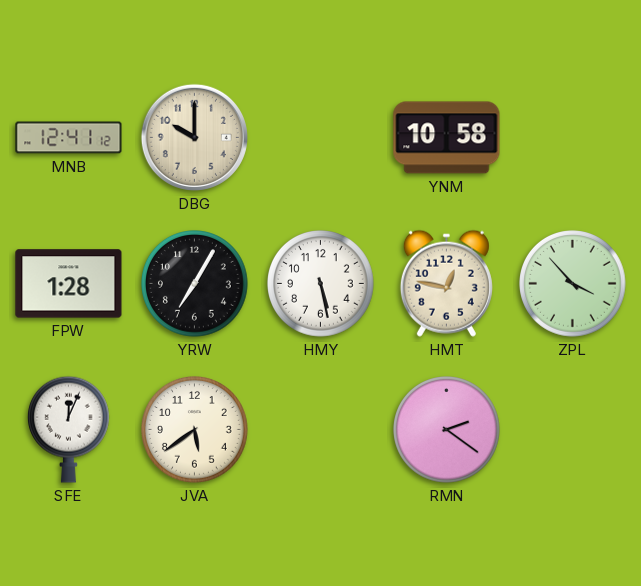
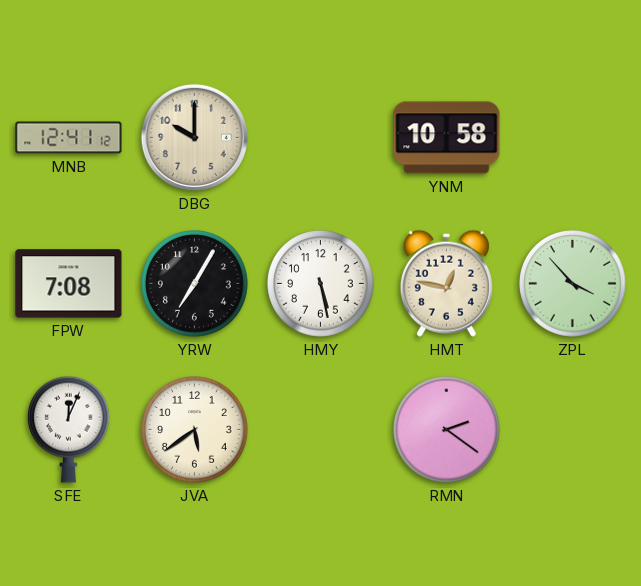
FPW: 1:28 -> 7:08
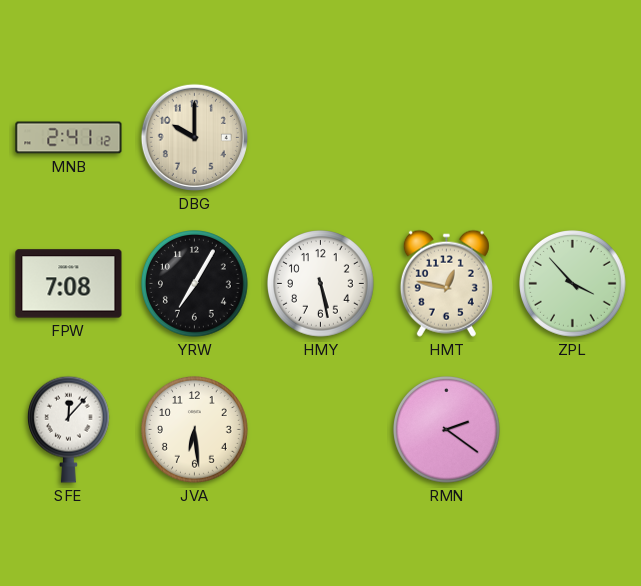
MNB: 12:41 -> 2:41
YNM: 10:58 -> none
SFE: 12:04 -> 12:07
JVA: 5:39 -> 6:29
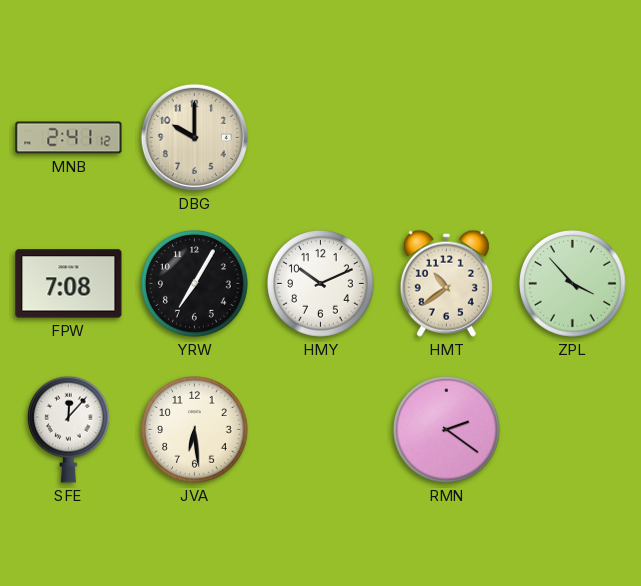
HMY: 5:28 -> 10:11
HMT: 12:47 -> 10:39
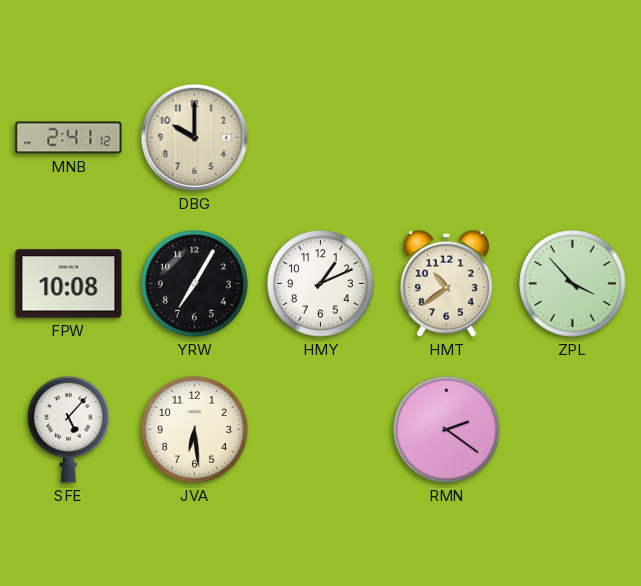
FPW: 7:08 -> 10:08
HMY: 10:11 -> 1:11
SFE: 12:07 -> 5:07
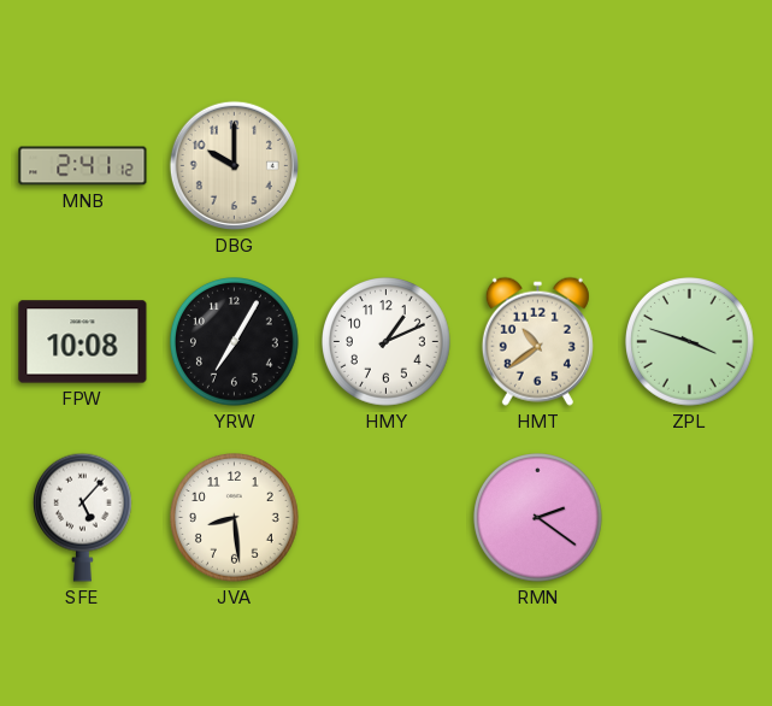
ZPL: 3:53 -> 3:48
JVA: 6:29 -> 8:29
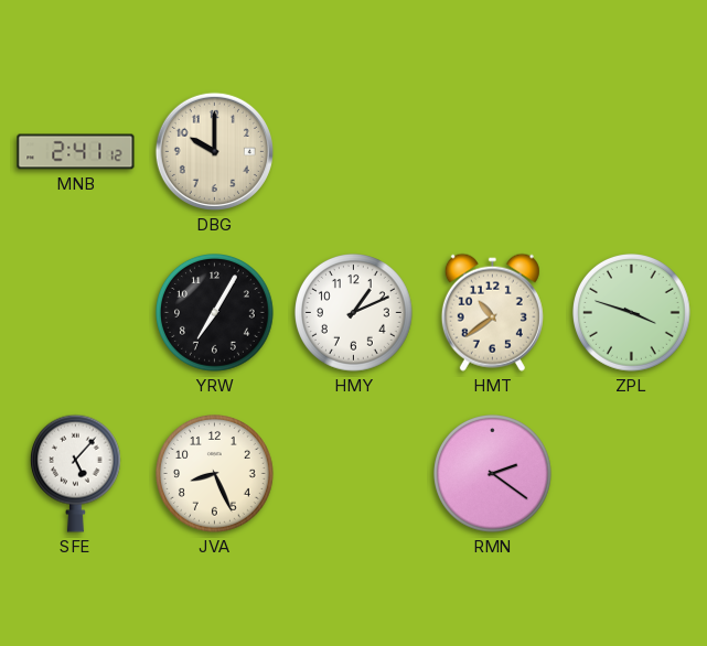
FPW: 10:08 -> none
JVA: 8:29 -> 8:26
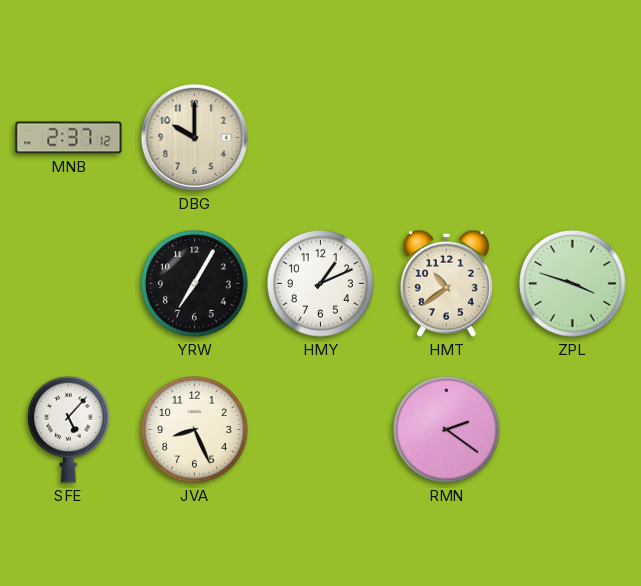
MNB: 2:41 -> 2:37
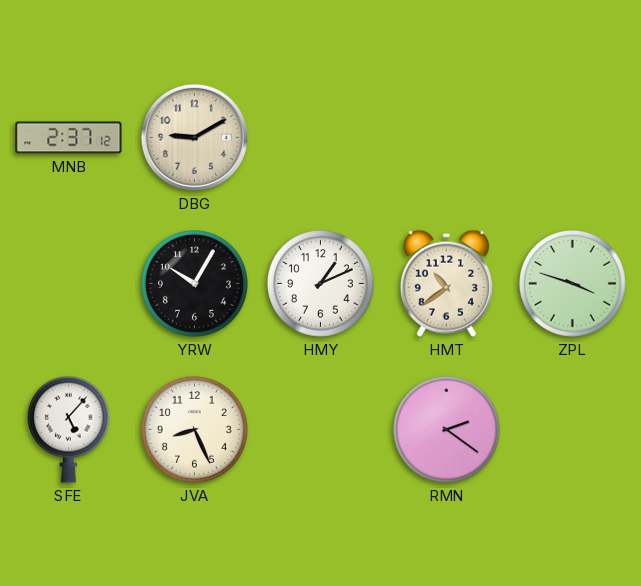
DBG: 10:00 -> 9:10
YRW: 7:05 -> 10:05
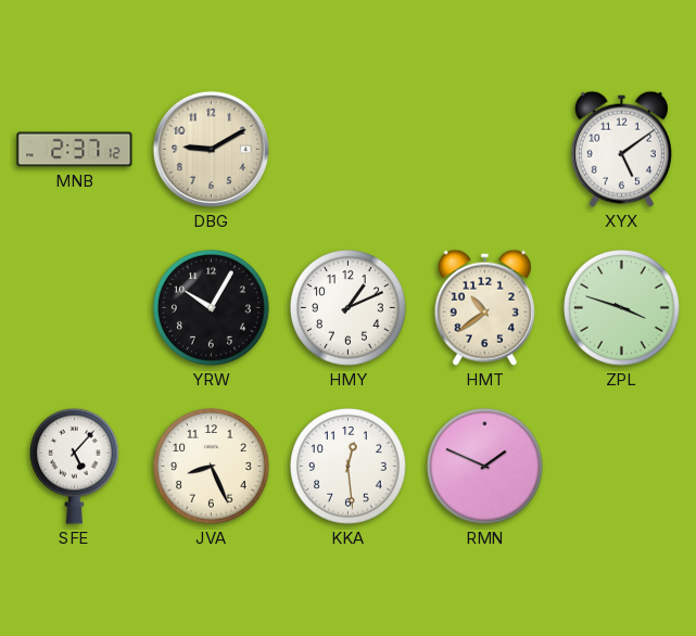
XYX: none -> 5:09
KKA: none -> 12:29
RMN: 2:21 -> 1:49
